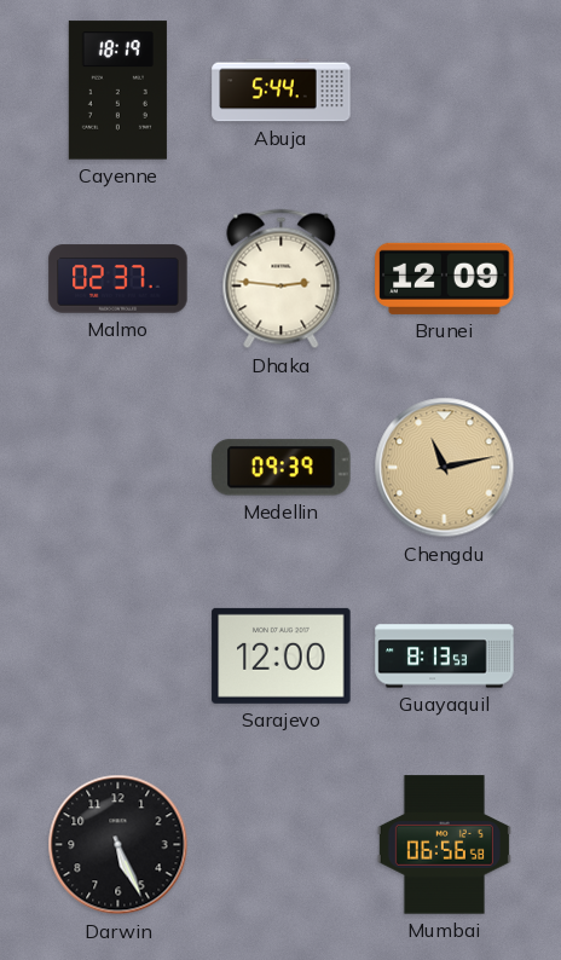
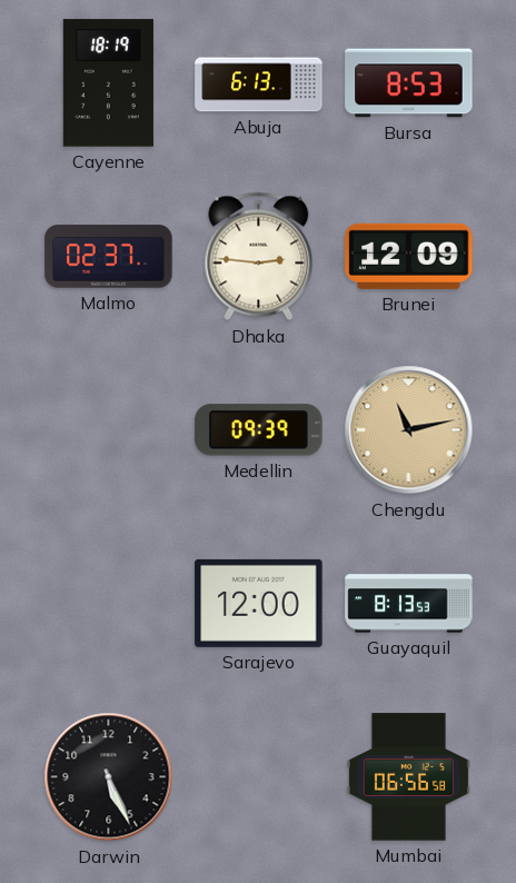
Abuja: 5:44 -> 6:13
Bursa: none -> 8:53
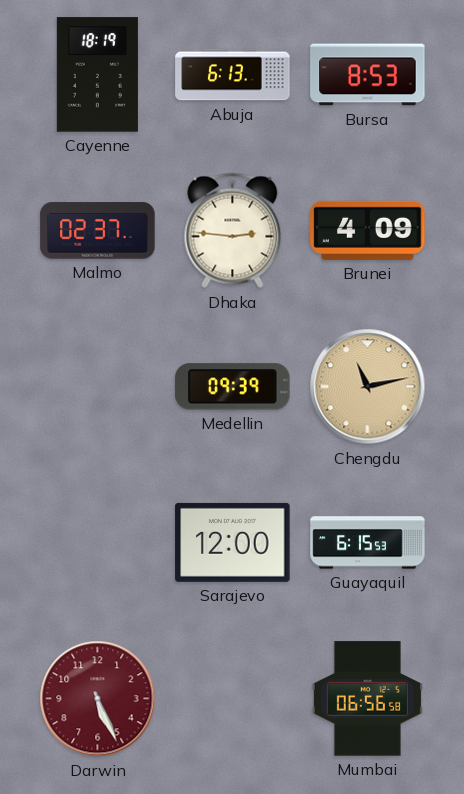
Brunei: 12:09 -> 4:09
Guayaquil: 8:13 -> 6:15
Darwin dial: black -> burgundy
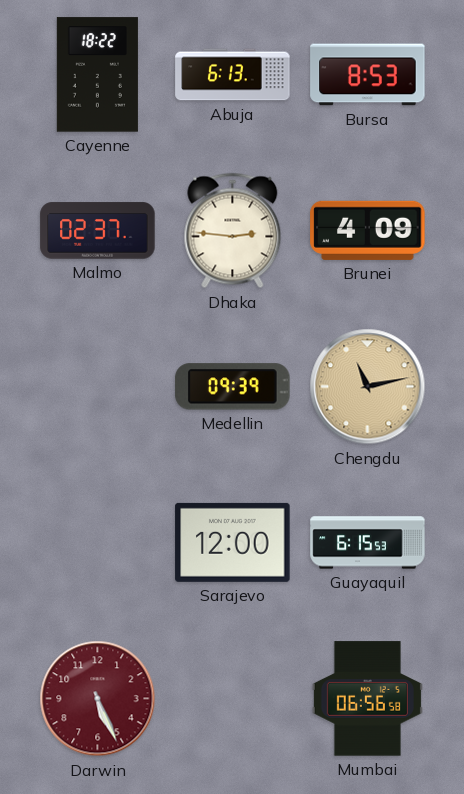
Cayenne: 18:19 -> 18:22
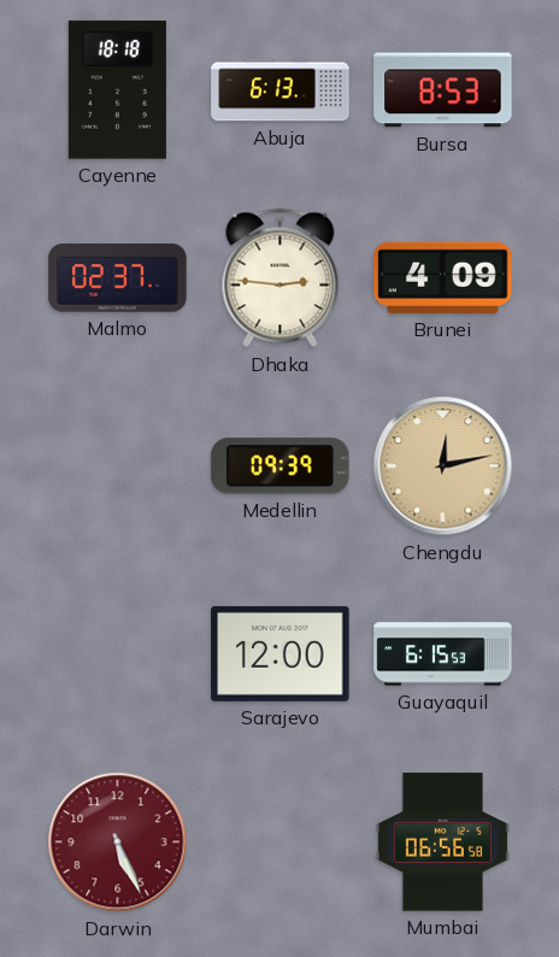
Cayenne: 18:22 -> 18:18
Chengdu: 11:13 -> 12:13
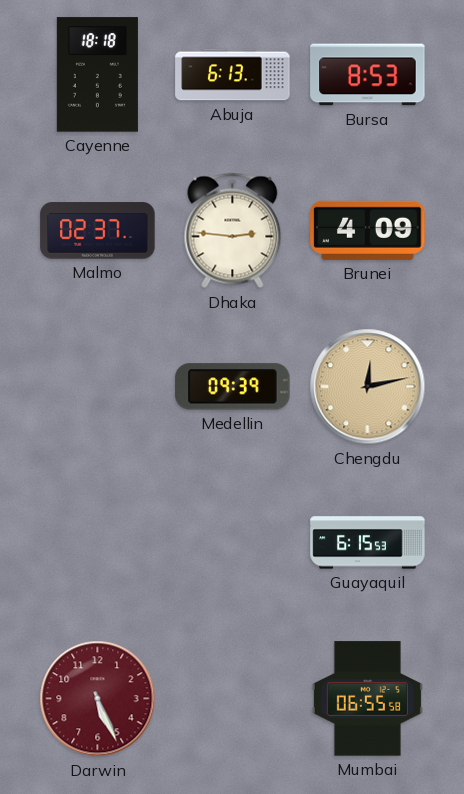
Sarajevo: 12:00 -> none
Mumbai: 06:56 -> 06:55
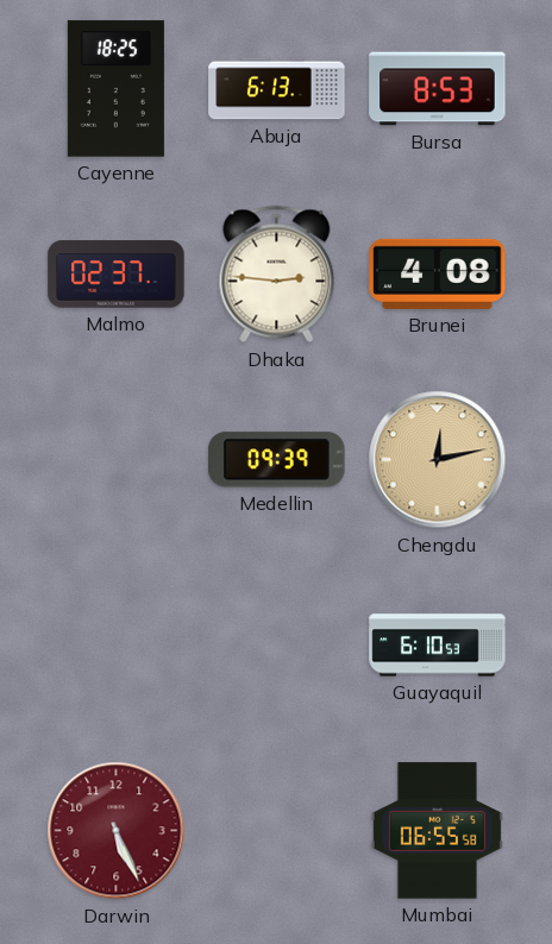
Cayenne: 18:18 -> 18:25
Brunei: 4:09 -> 4:08
Guayaquil: 6:15 -> 6:10
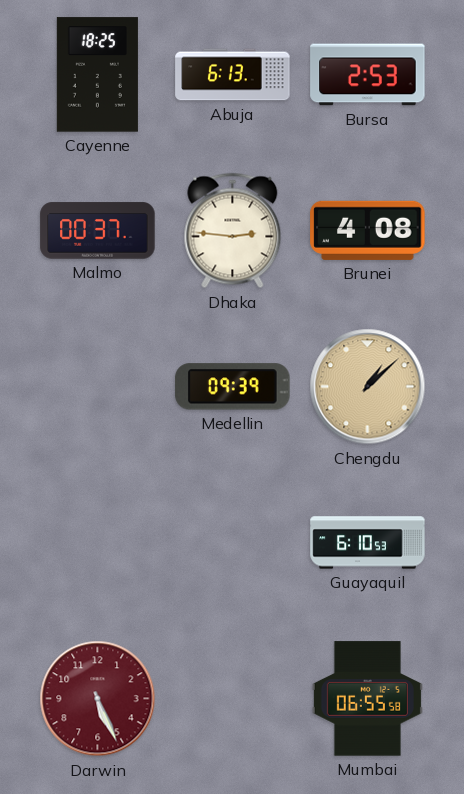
Bursa: 8:53 -> 2:53
Malmo: 02:37 -> 00:37
Chengdu: 12:13 -> 1:08
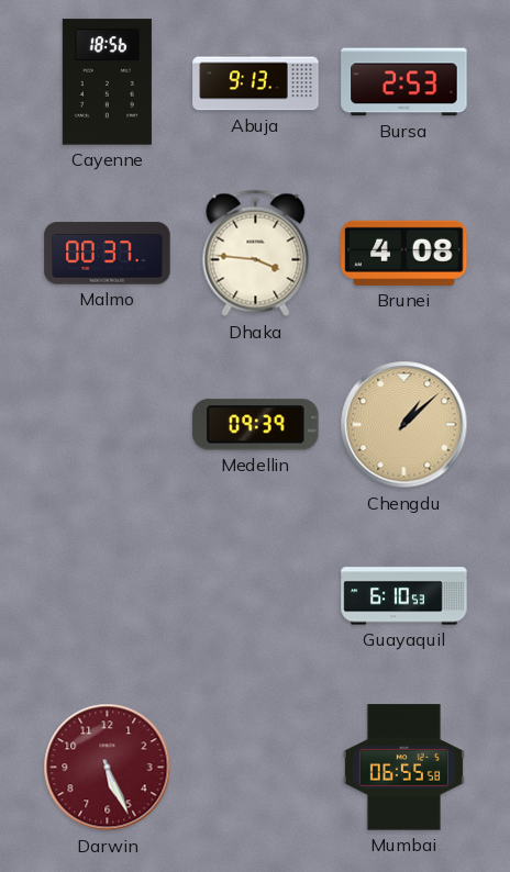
Cayenne: 18:25 -> 18:56
Abuja: 6:13 -> 9:13
Dhaka: 2:46 -> 3:46
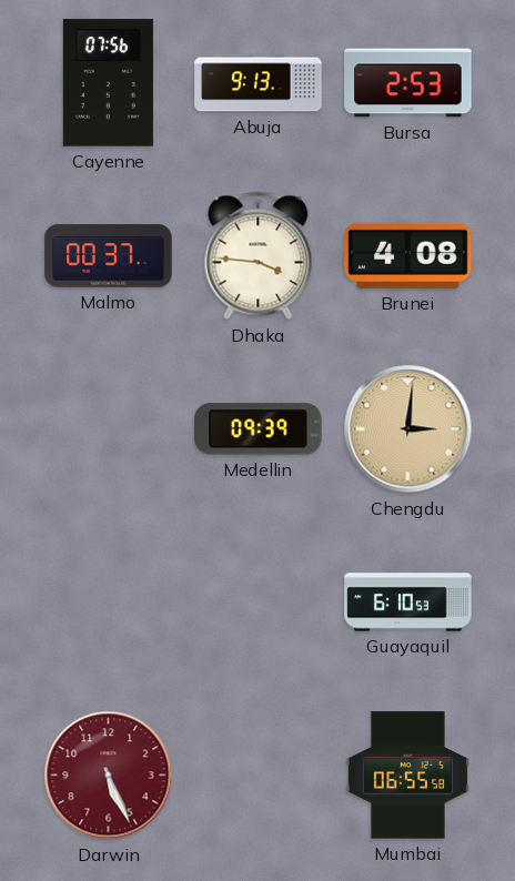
Cayenne: 18:56 -> 07:56
Chengdu: 1:08 -> 3:01
